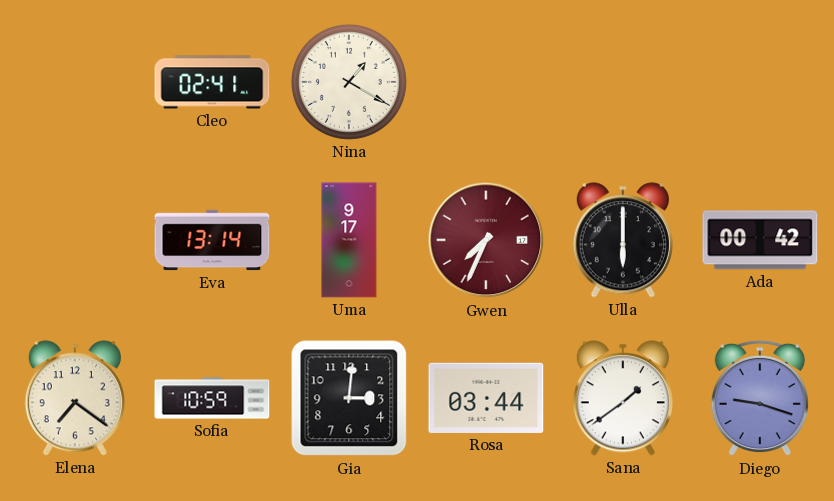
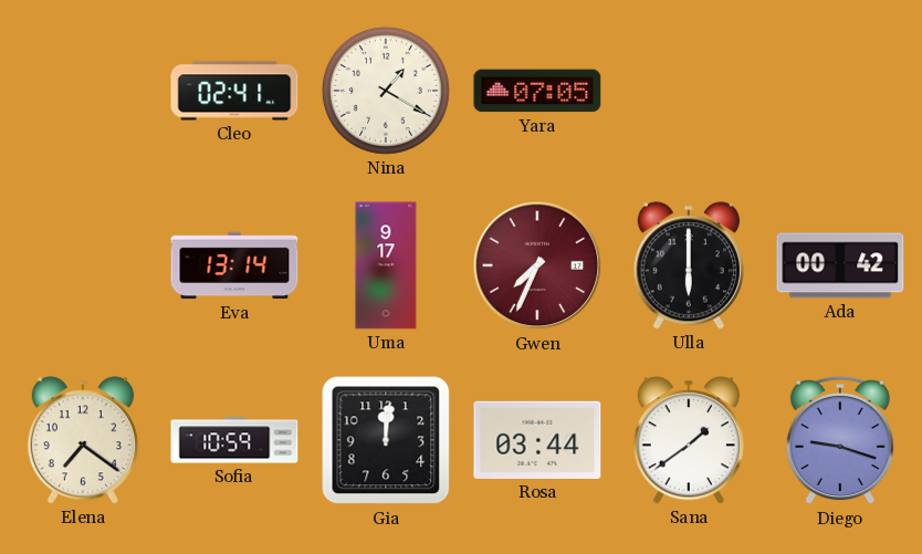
Yara: none -> 07:05
Gia: 3:01 -> 12:01
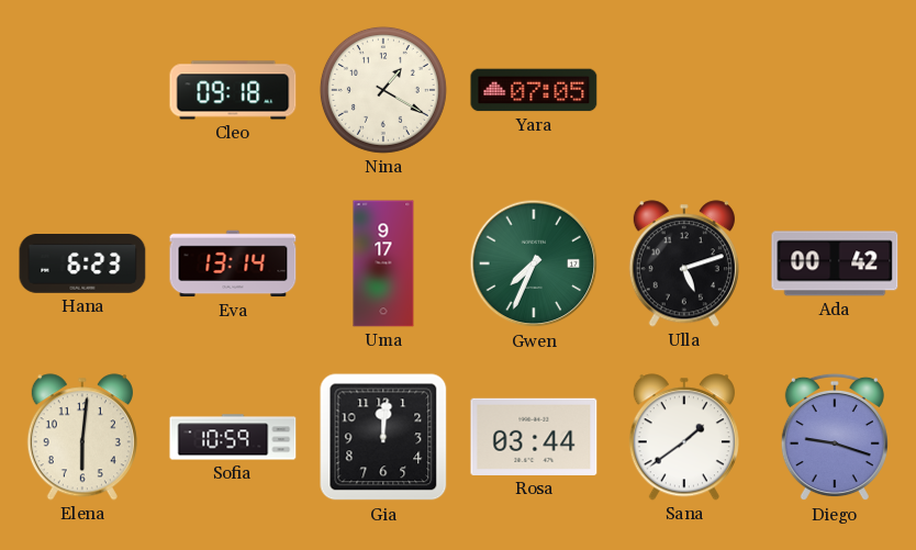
Cleo: 02:41 -> 09:18
Hana: none -> 6:23
Gwen dial: burgundy -> green
Ulla: 6:00 -> 5:12
Elena: 7:21 -> 6:01
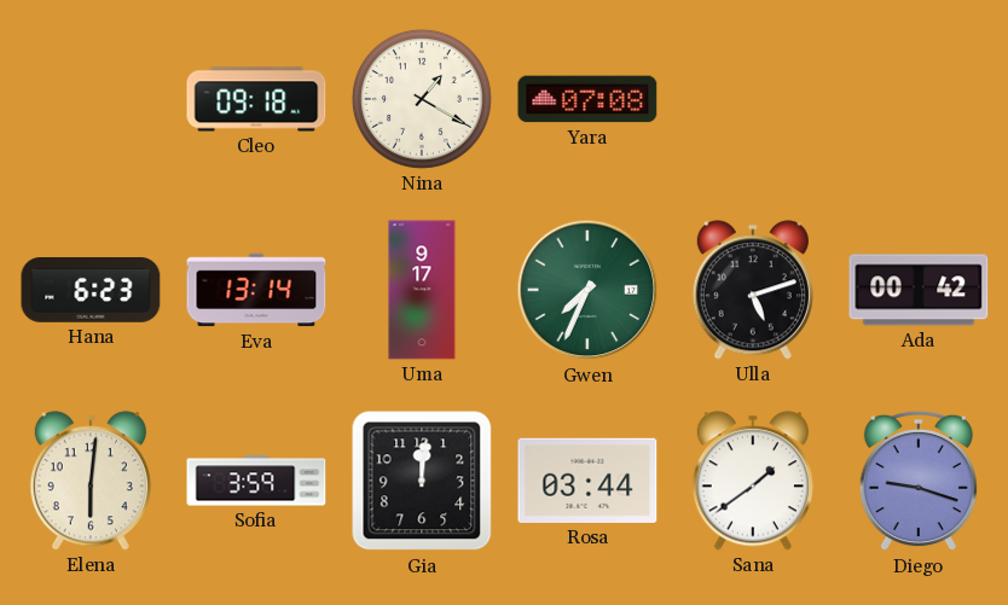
Yara: 07:05 -> 07:08
Sofia: 10:59 -> 3:59
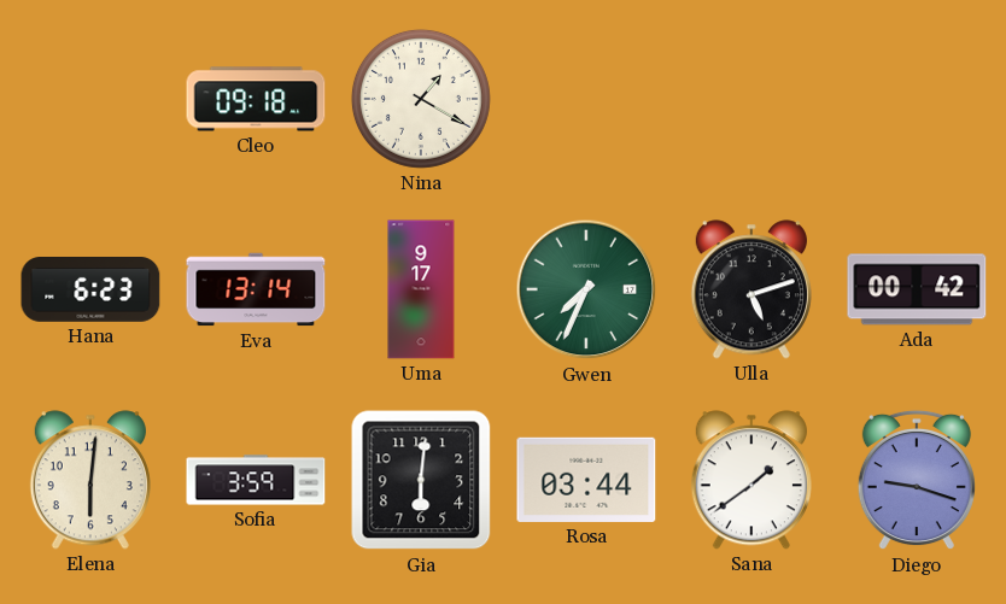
Yara: 07:08 -> none
Gia: 12:01 -> 6:01
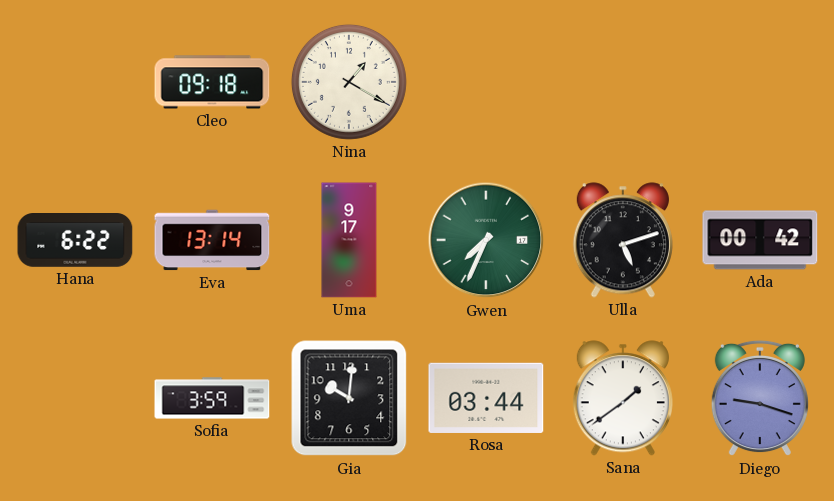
Hana: 6:23 -> 6:22
Elena: 6:01 -> none
Gia: 6:01 -> 10:01
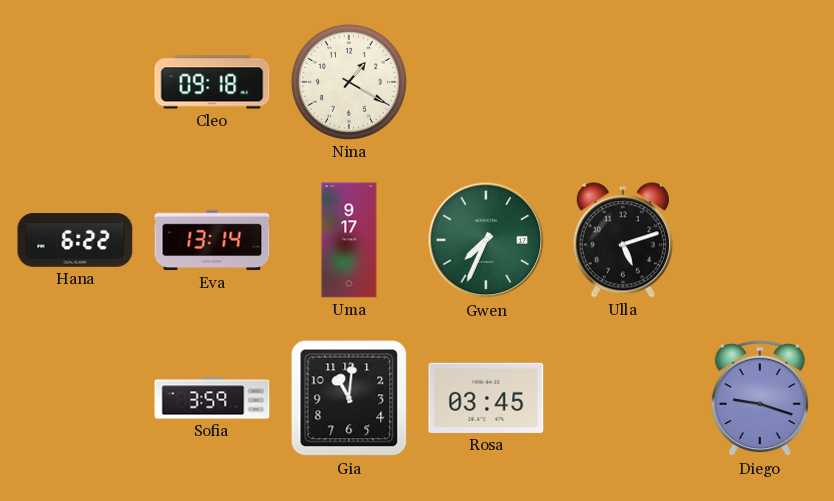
Ada: 00:42 -> none
Gia: 10:01 -> 11:01
Rosa: 03:44 -> 03:45
Sana: 1:39 -> none
